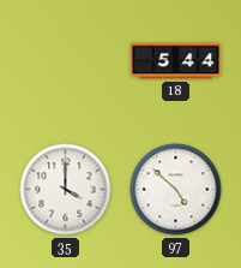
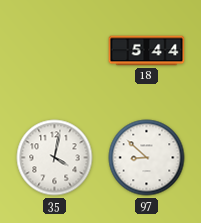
35: 4:00 -> 4:02
97: 4:52 -> 8:52
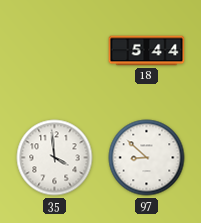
35: 4:02 -> 3:59
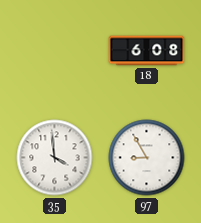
18: 5:44 -> 6:08
97: 8:52 -> 8:55
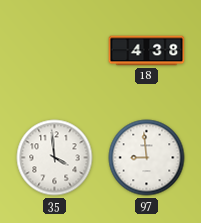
18: 6:08 -> 4:38
97: 8:55 -> 8:59
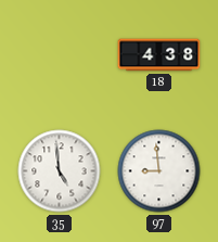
35: 3:59 -> 4:59
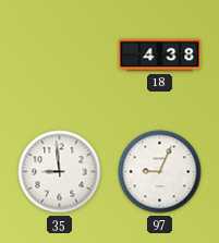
35: 4:59 -> 8:59
97: 8:59 -> 9:04
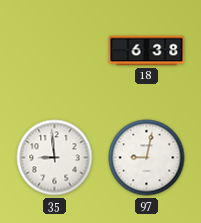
18: 4:38 -> 6:38
97: 9:04 -> 9:02
